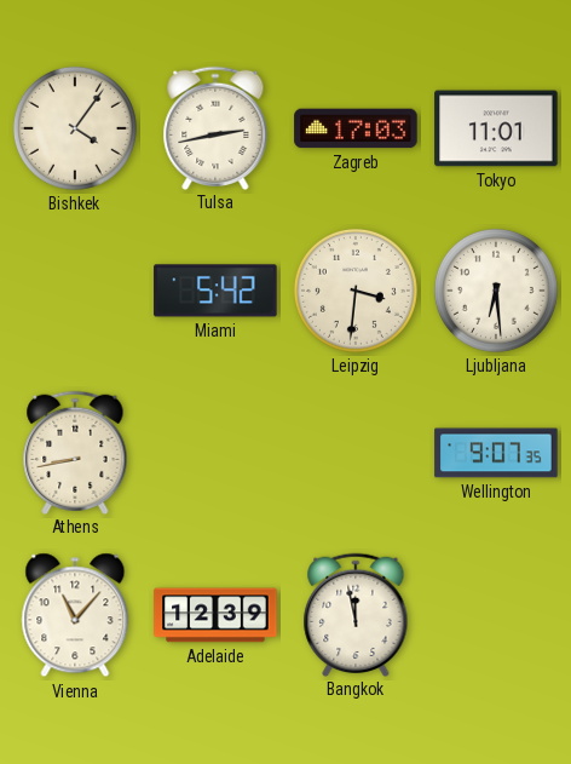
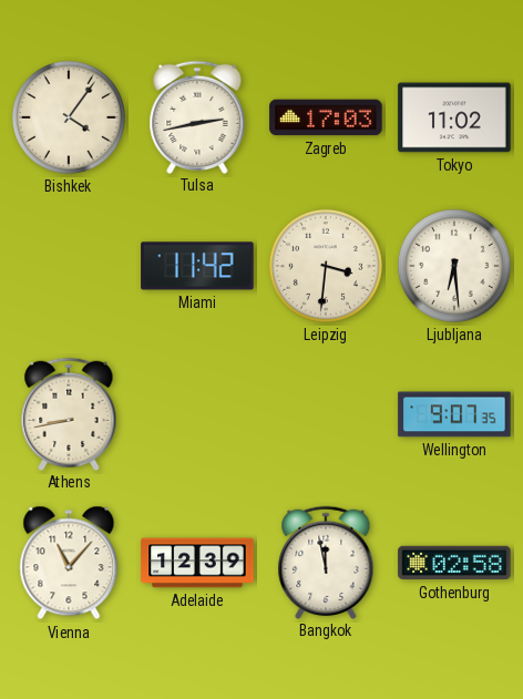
Tokyo: 11:01 -> 11:02
Miami: 5:42 -> 11:42
Gothenburg: none -> 02:58
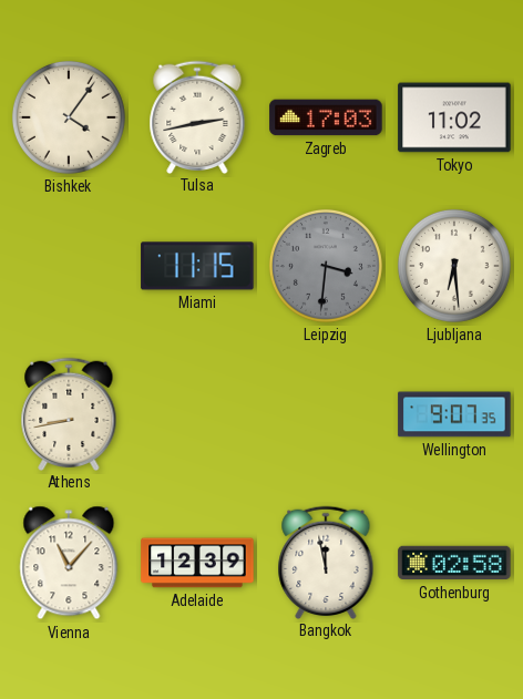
Miami: 11:42 -> 11:15
Leipzig dial: cream -> grey
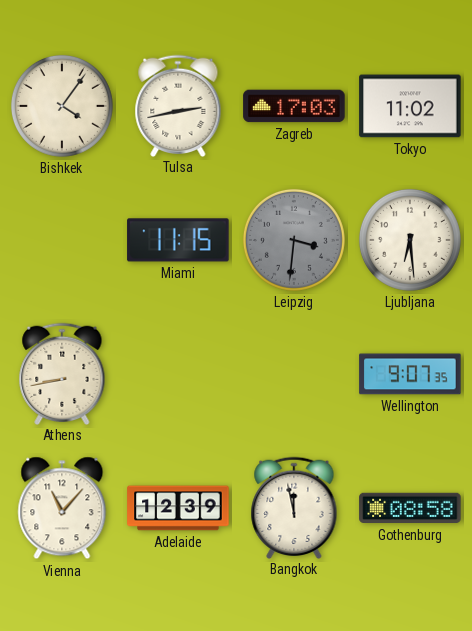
Gothenburg: 02:58 -> 08:58
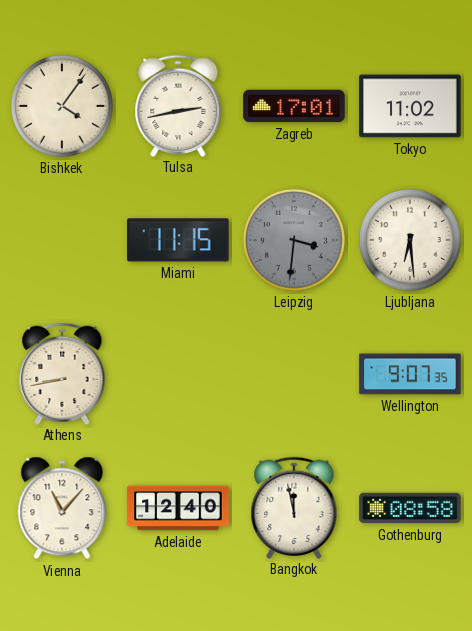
Zagreb: 17:03 -> 17:01
Adelaide: 12:39 -> 12:40
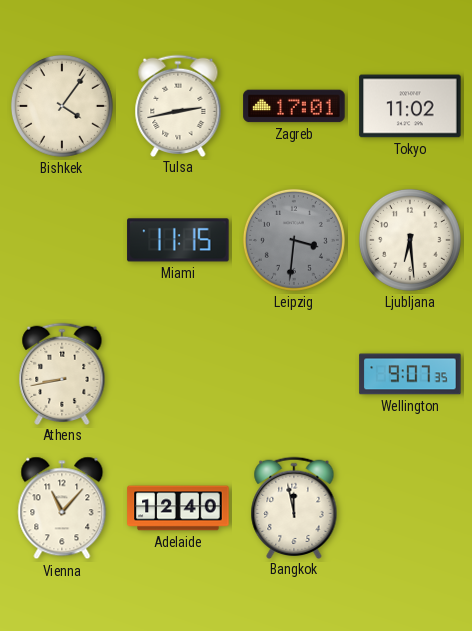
Gothenburg: 08:58 -> none
